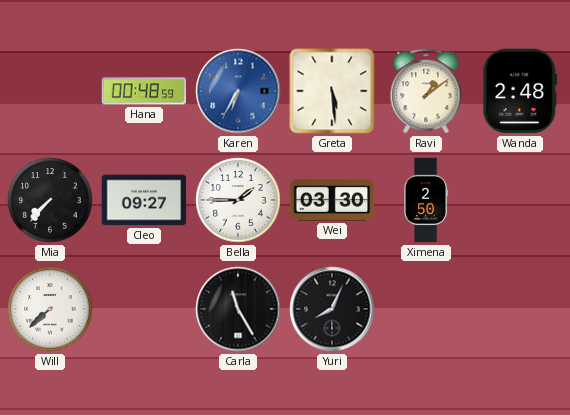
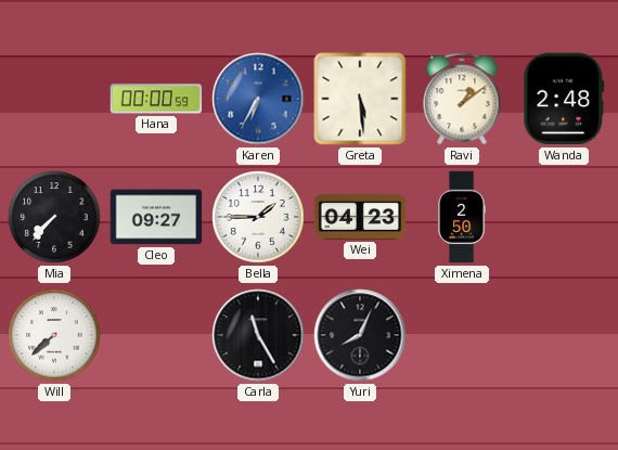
Hana: 00:48 -> 00:00
Wei: 03:30 -> 04:23
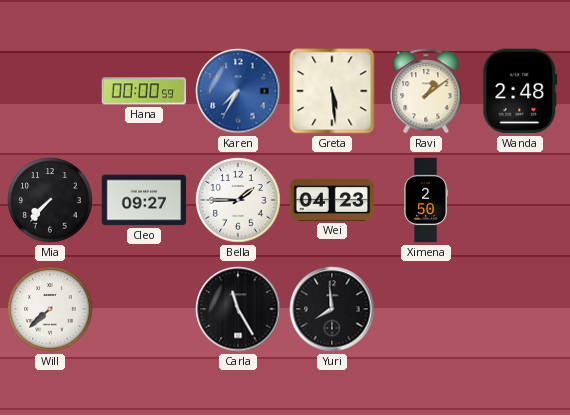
Karen: 6:35 -> 7:35
Yuri: 8:04 -> 7:59
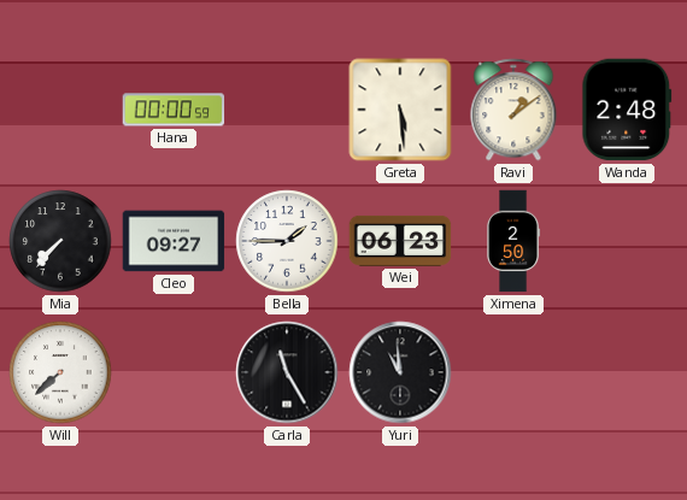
Karen: 7:35 -> none
Wei: 04:23 -> 06:23
Yuri: 7:59 -> 10:59
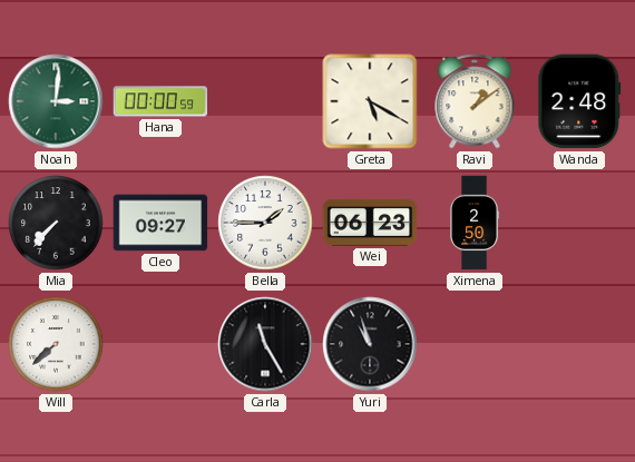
Noah: none -> 3:01
Greta: 5:29 -> 5:20
Yuri: 10:59 -> 10:57
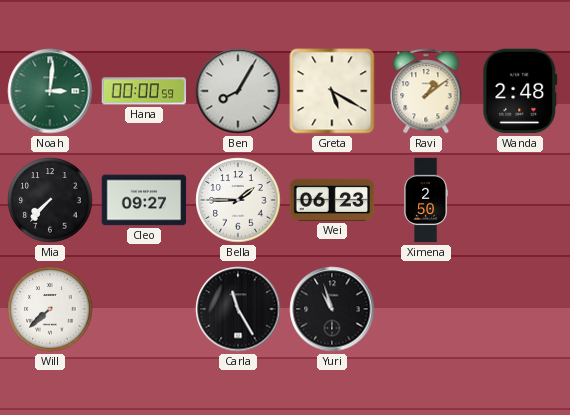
Ben: none -> 8:05
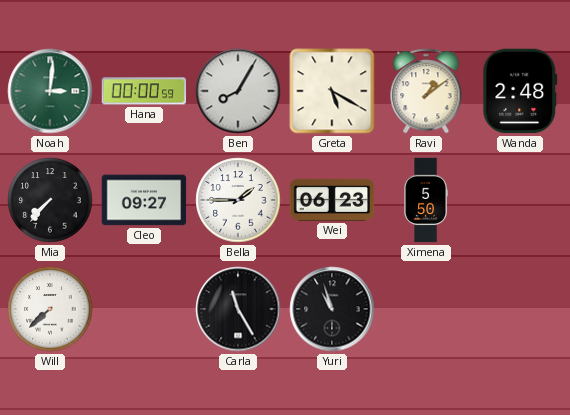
Ximena: 2:50 -> 5:50
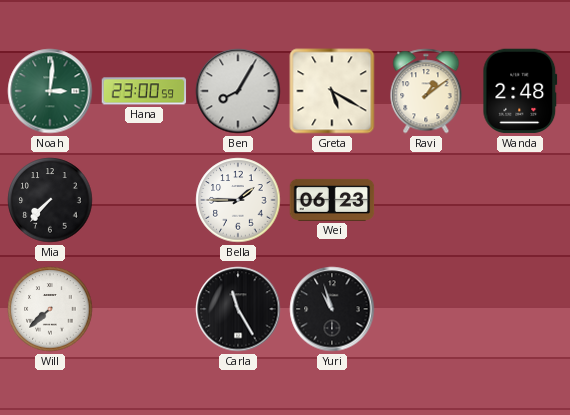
Hana: 00:00 -> 23:00
Cleo: 09:27 -> none
Ximena: 5:50 -> none
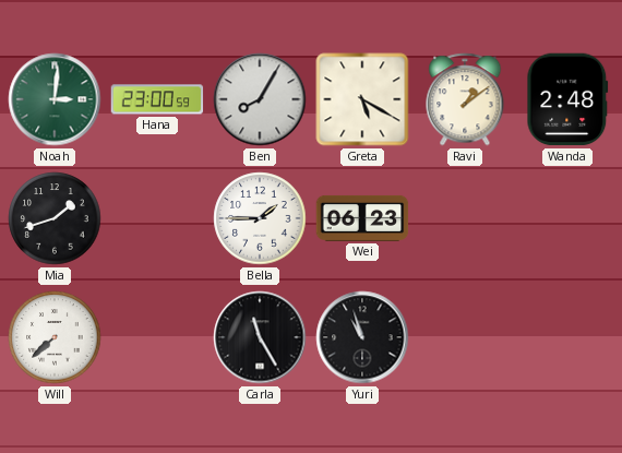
Mia: 7:37 -> 1:42
